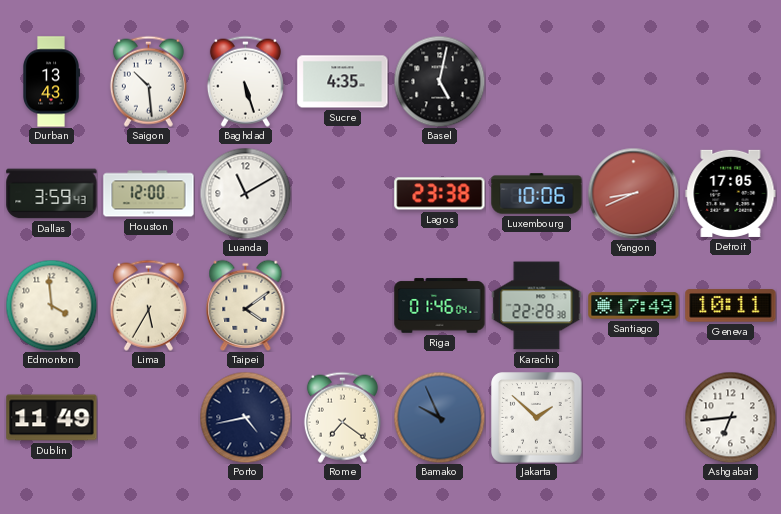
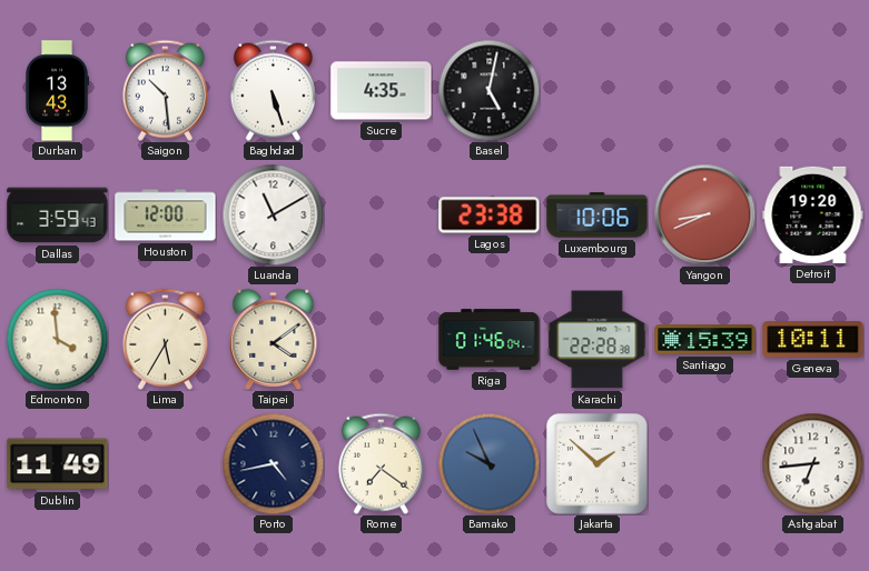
Detroit: 17:05 -> 19:20
Santiago: 17:49 -> 15:39
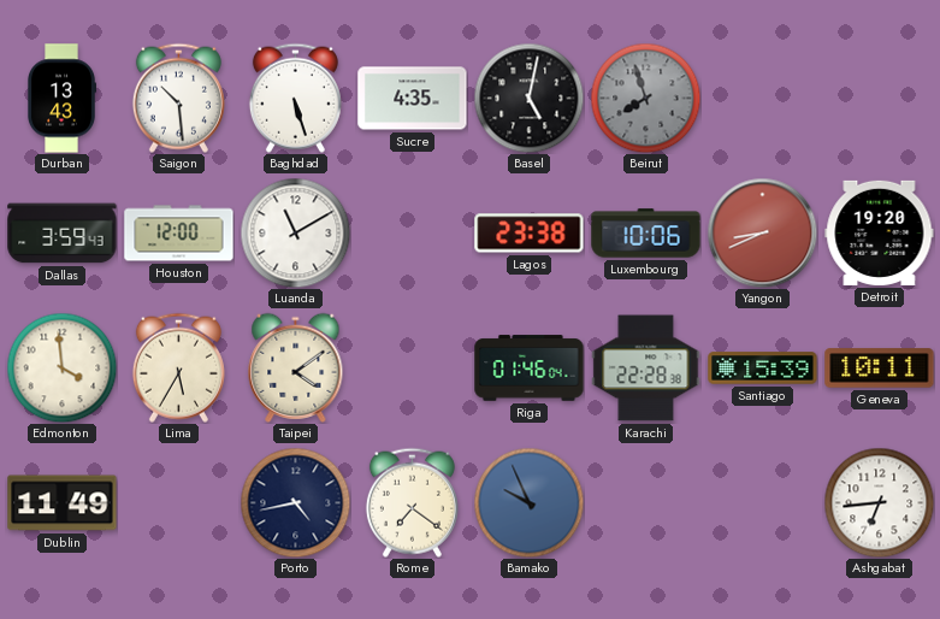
Beirut: none -> 7:57
Jakarta: 1:52 -> none
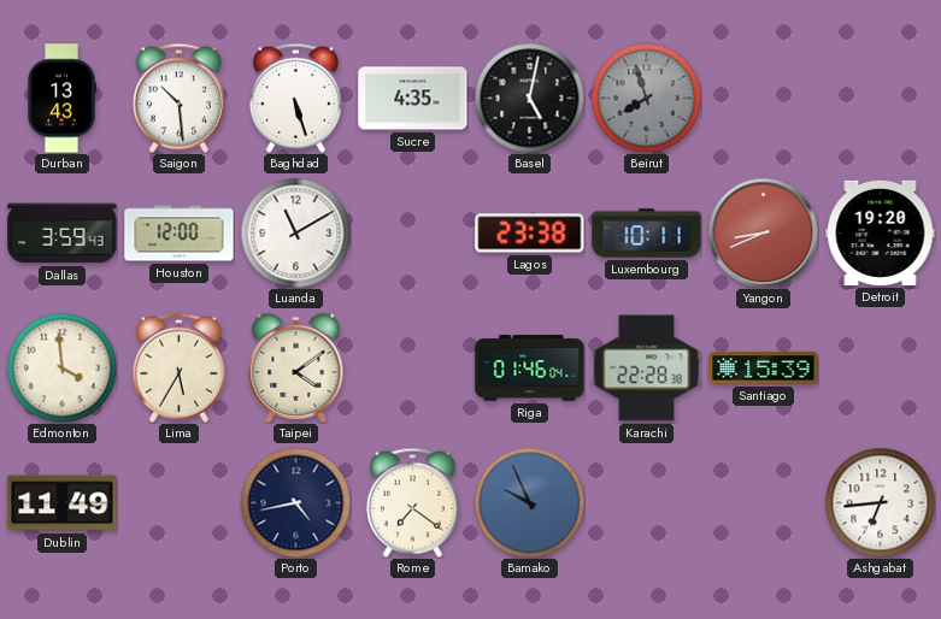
Luxembourg: 10:06 -> 10:11
Geneva: 10:11 -> none
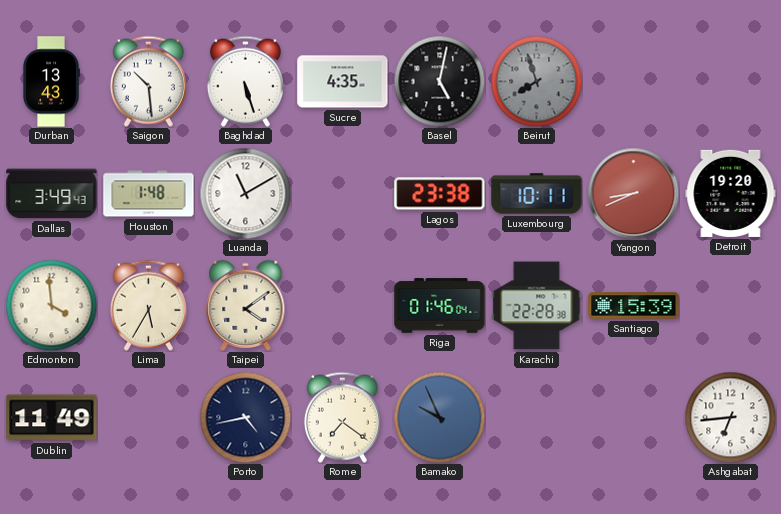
Dallas: 3:59 -> 3:49
Houston: 12:00 -> 1:48
